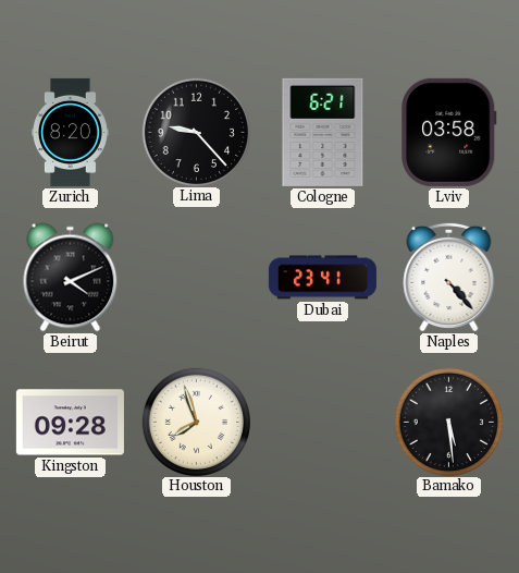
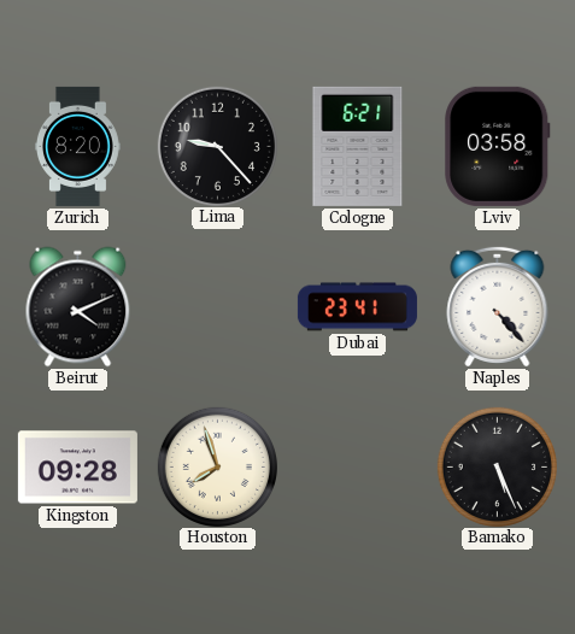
Bamako: 5:29 -> 5:26
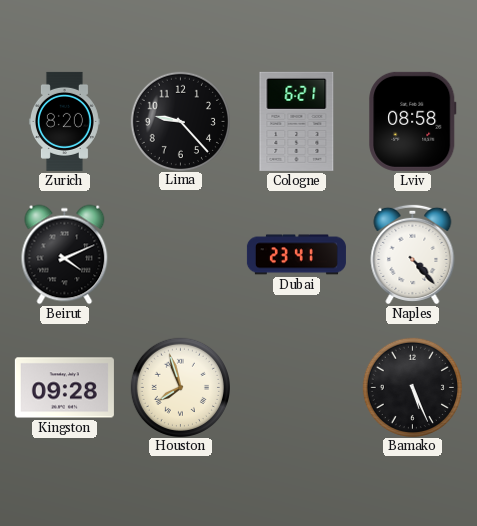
Lviv: 03:58 -> 08:58
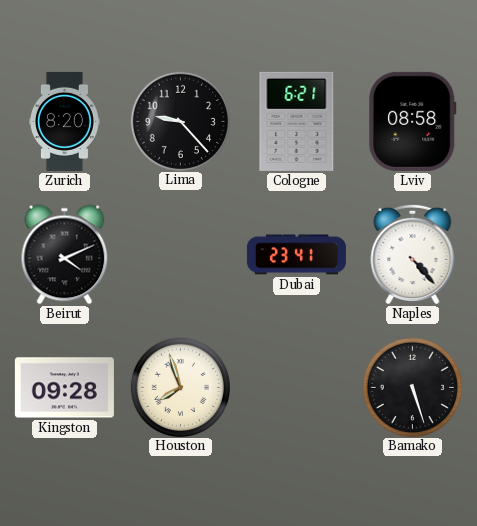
Bamako: 5:26 -> 5:27
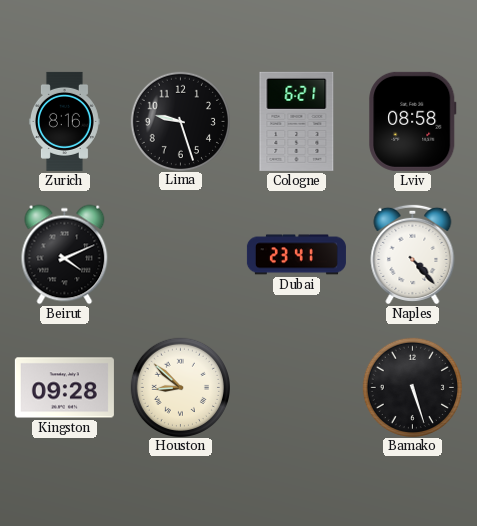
Zurich: 8:20 -> 8:16
Lima: 9:23 -> 9:27
Houston: 7:57 -> 8:52
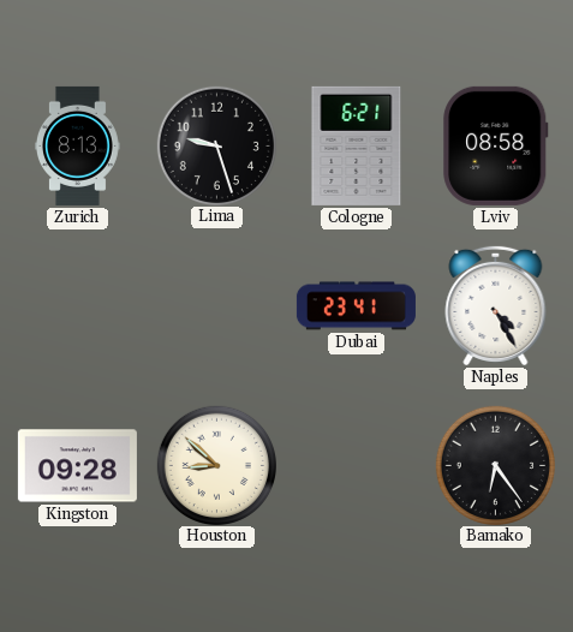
Zurich: 8:16 -> 8:13
Beirut: 4:11 -> none
Naples: 4:23 -> 4:25
Bamako: 5:27 -> 6:24
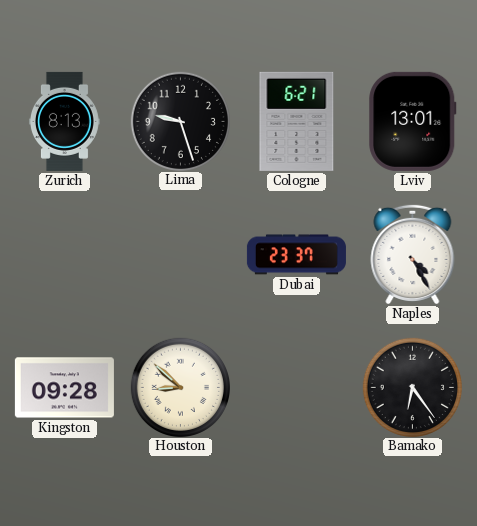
Lviv: 08:58 -> 13:01
Dubai: 23:41 -> 23:37
